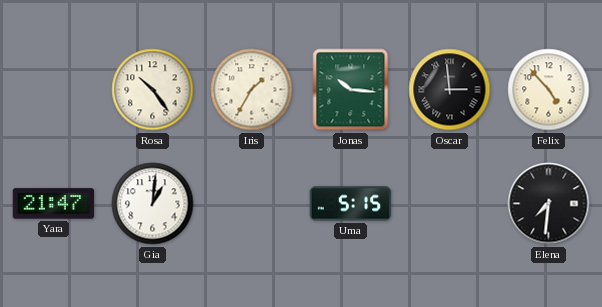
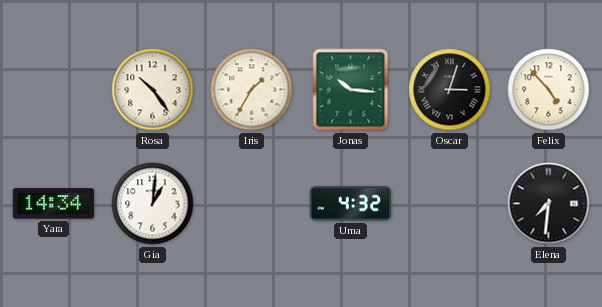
Oscar: 2:59 -> 3:03
Yara: 21:47 -> 14:34
Uma: 5:15 -> 4:32
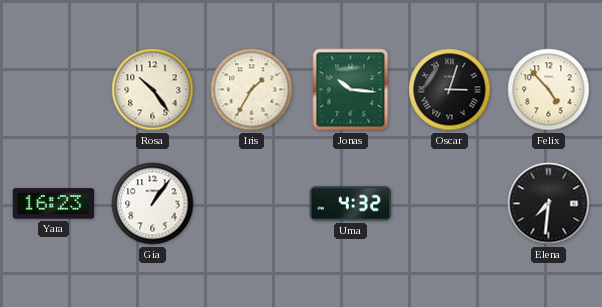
Yara: 14:34 -> 16:23
Gia: 1:01 -> 1:06
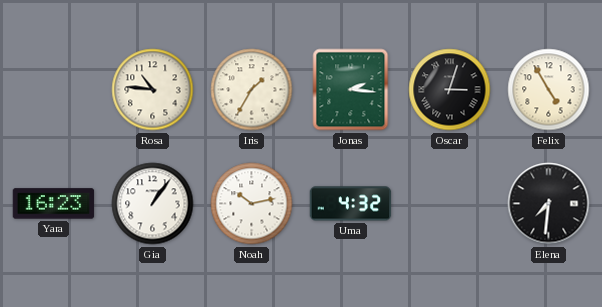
Rosa: 10:24 -> 10:46
Jonas: 10:16 -> 2:16
Felix: 4:53 -> 4:55
Noah: none -> 10:13
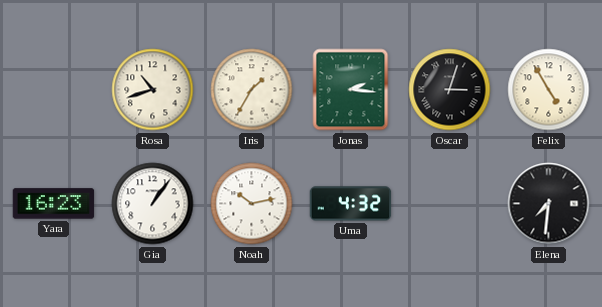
Rosa: 10:46 -> 10:42
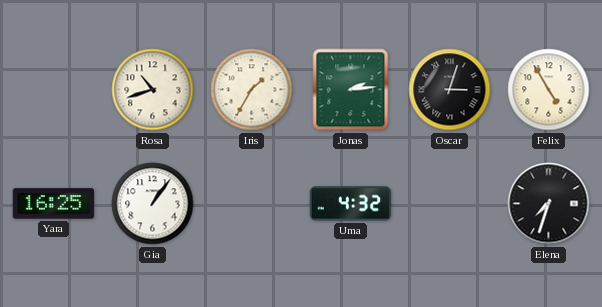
Jonas: 2:16 -> 2:14
Yara: 16:23 -> 16:25
Noah: 10:13 -> none
Elena: 7:31 -> 7:33
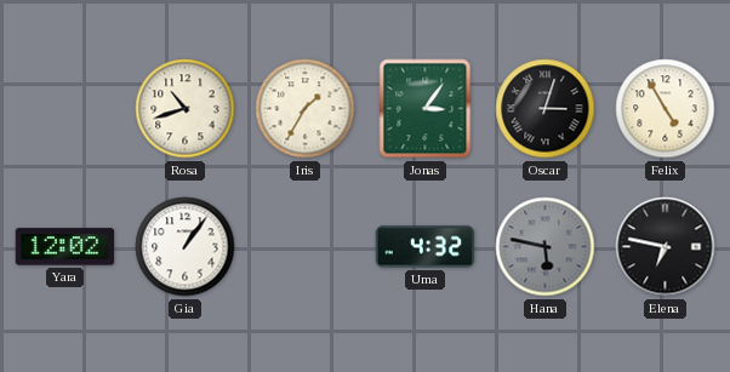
Jonas: 2:14 -> 3:06
Yara: 16:25 -> 12:02
Hana: none -> 5:47
Elena: 7:33 -> 6:47
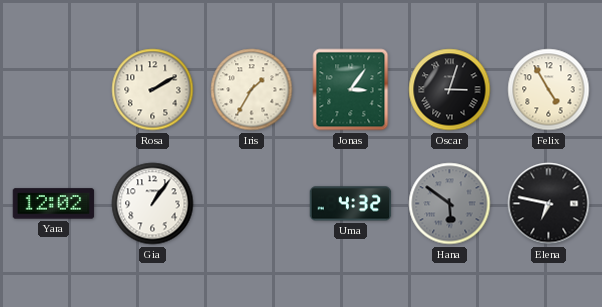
Rosa: 10:42 -> 2:10
Hana: 5:47 -> 5:51
